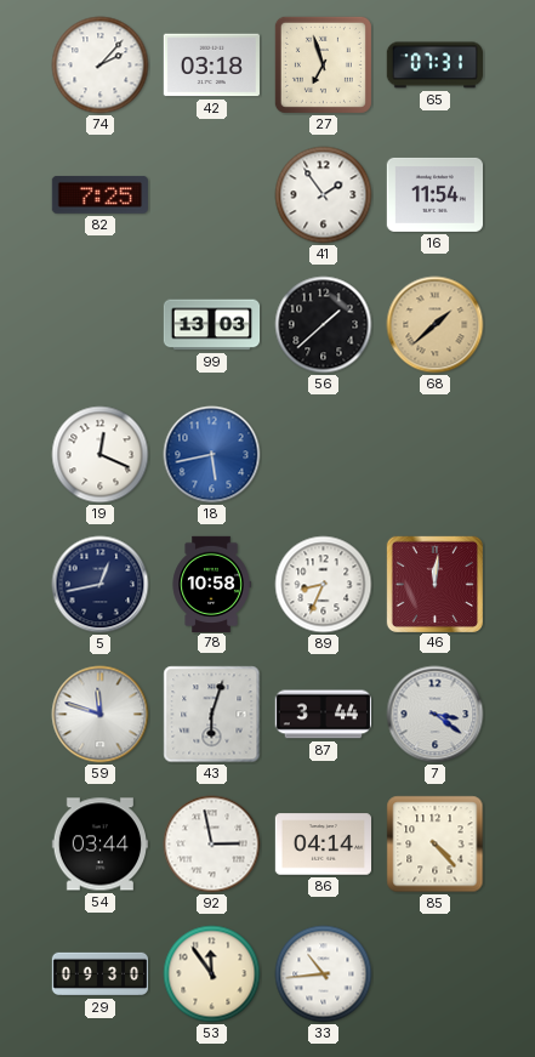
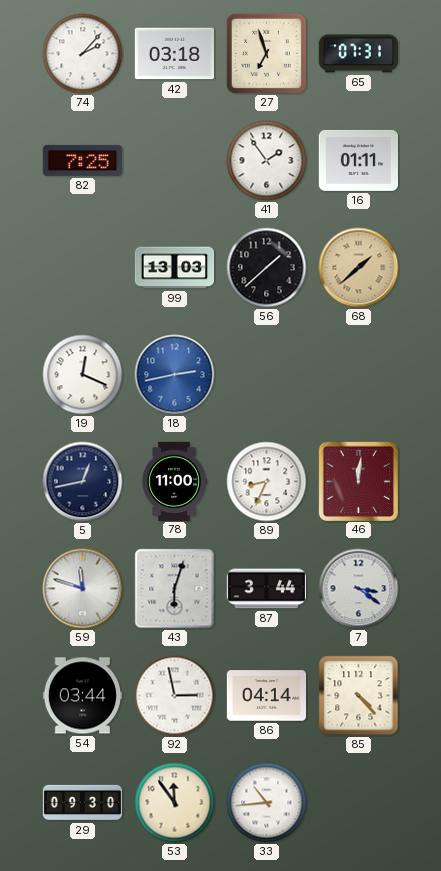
16: 11:54 -> 01:11
18: 5:43 -> 2:43
78: 10:58 -> 11:00
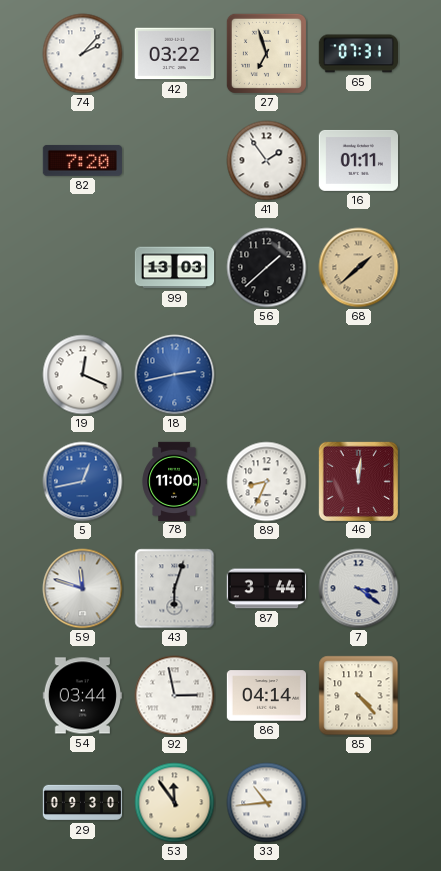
42: 03:18 -> 03:22
82: 7:25 -> 7:20
5 dial: navy -> blue
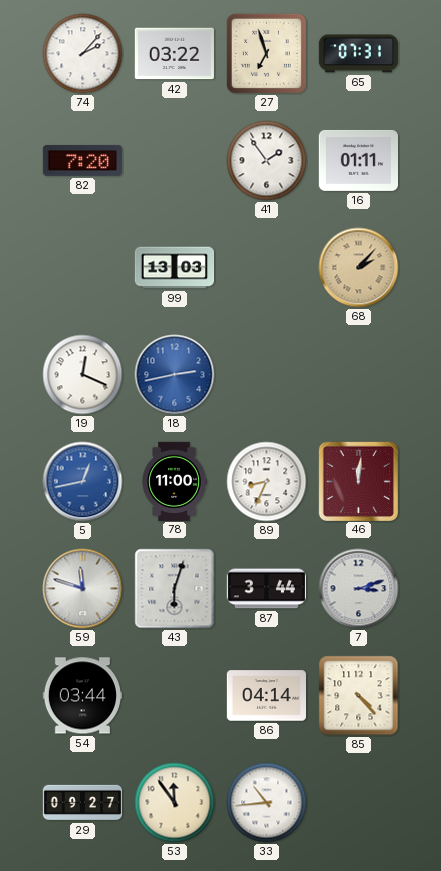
56: 1:38 -> none
68: 1:38 -> 2:07
7: 3:21 -> 3:12
92: 2:58 -> none
29: 09:30 -> 09:27
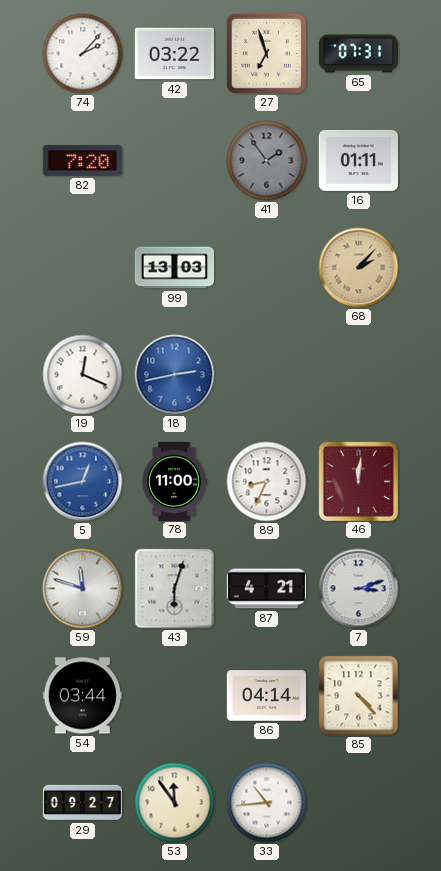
41 dial: white -> grey
87: 3:44 -> 4:21
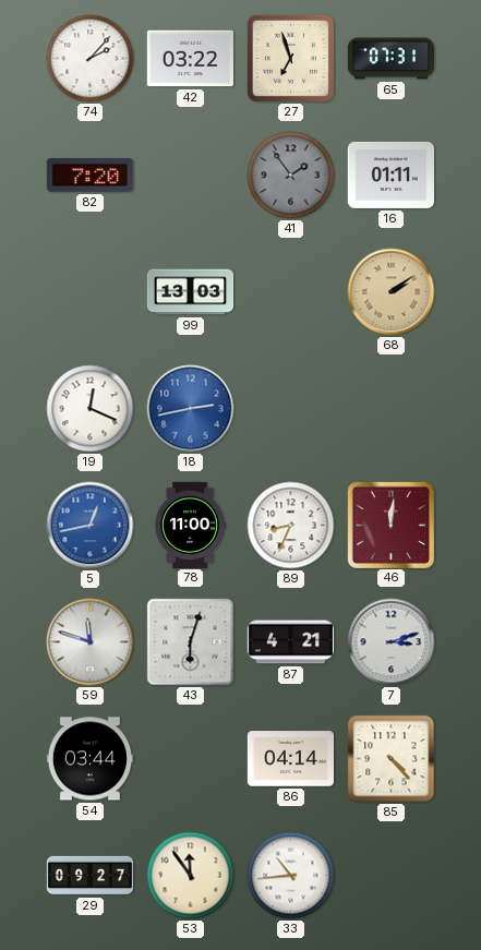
68: 2:07 -> 2:09
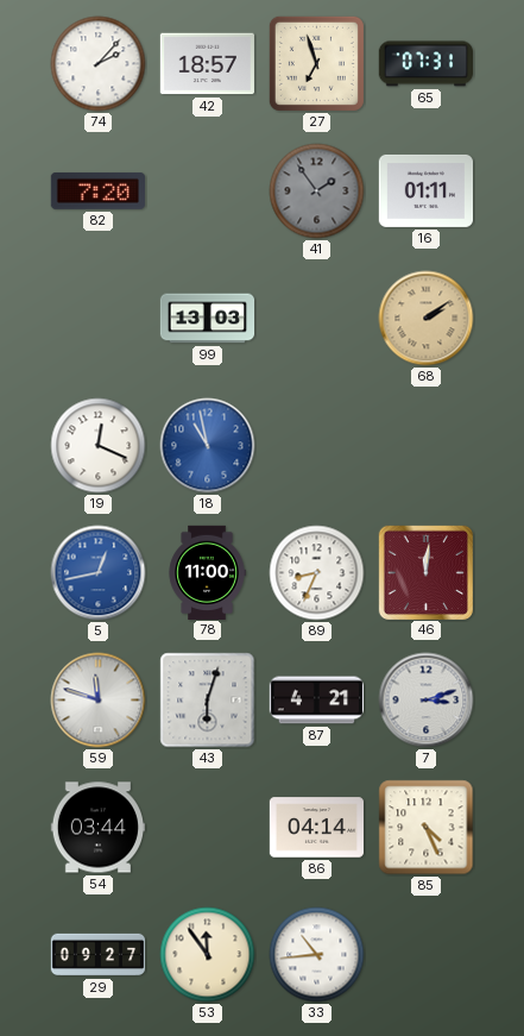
42: 03:22 -> 18:57
18: 2:43 -> 10:58
85: 4:23 -> 4:26
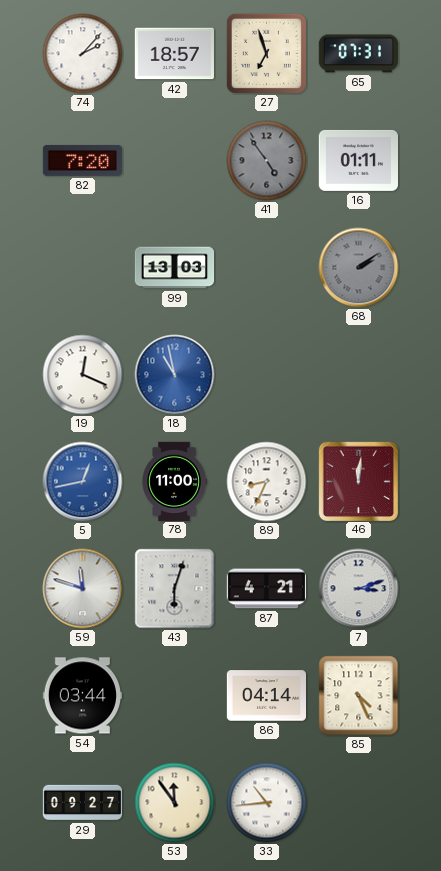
41: 1:54 -> 4:54
68 dial: champagne -> grey
